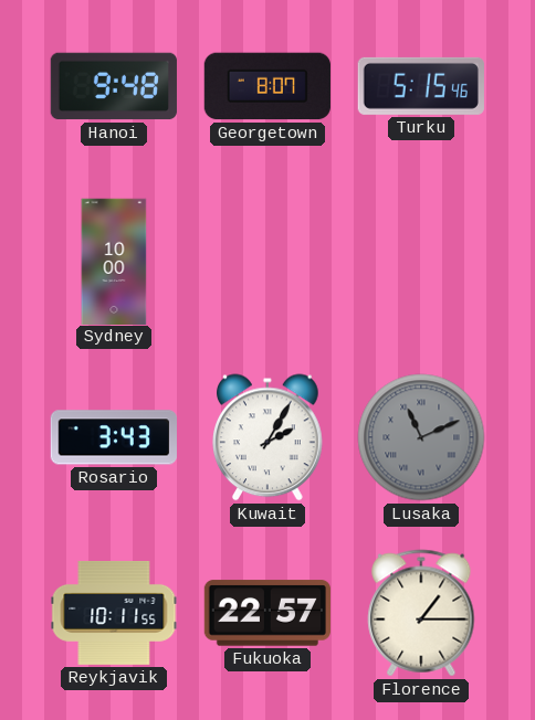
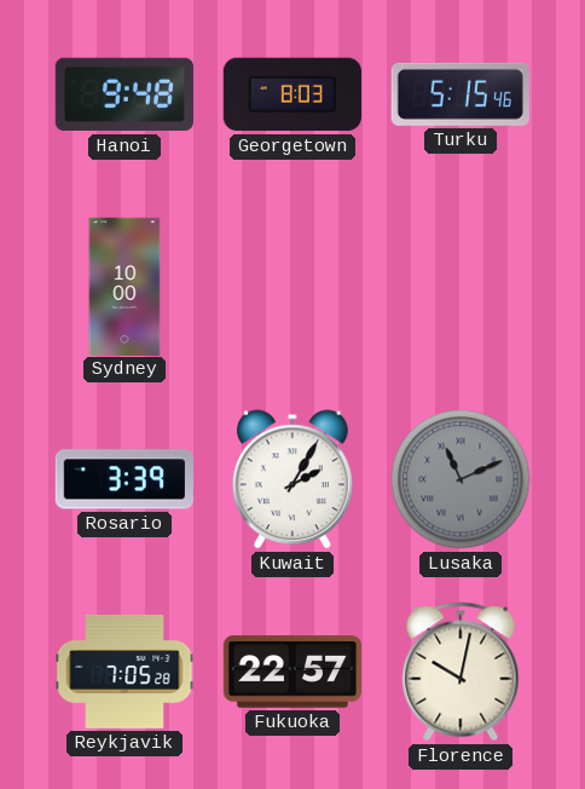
Georgetown: 8:07 -> 8:03
Rosario: 3:43 -> 3:39
Reykjavik: 10:11 -> 7:05
Florence: 1:15 -> 10:02
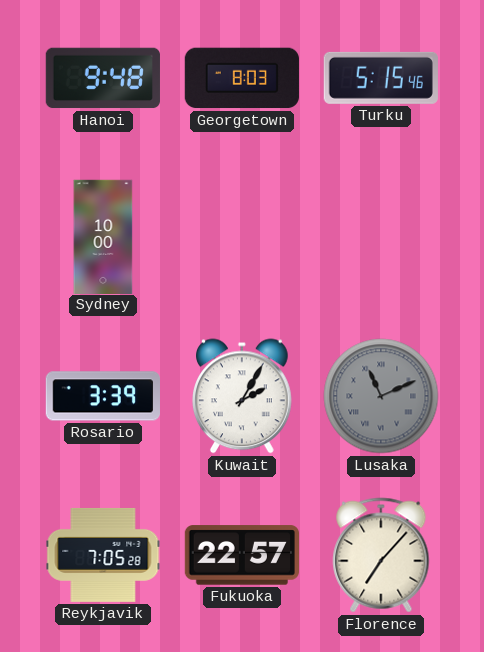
Florence: 10:02 -> 7:07
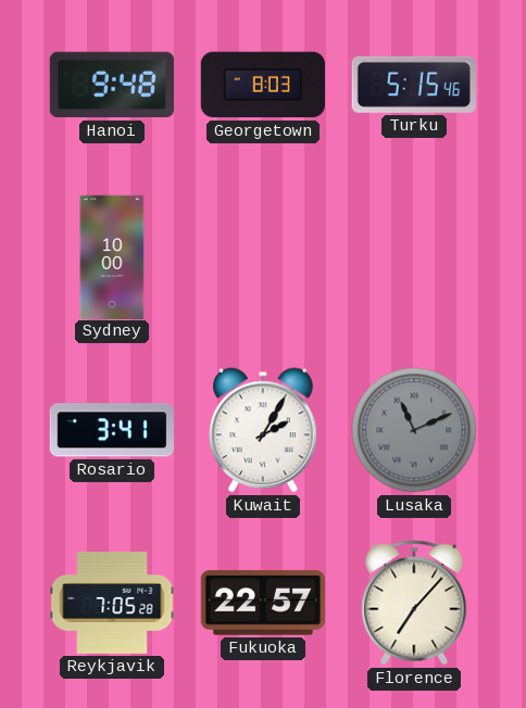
Rosario: 3:39 -> 3:41
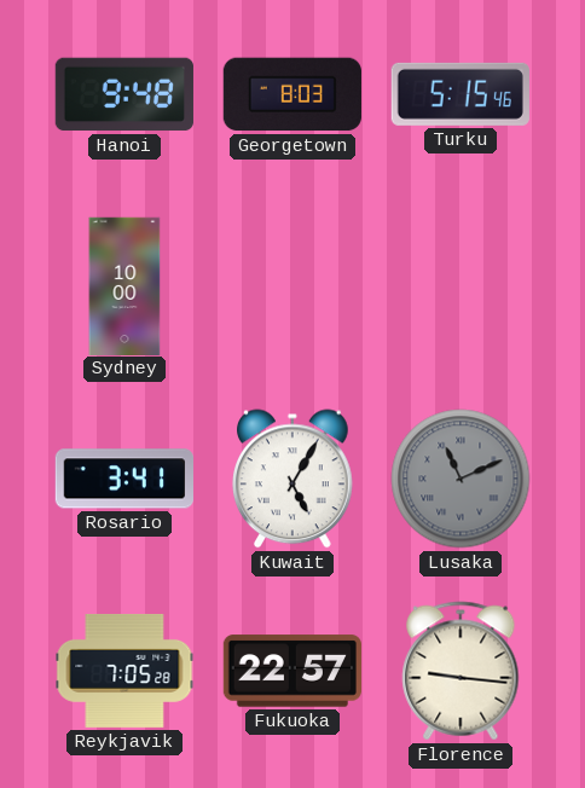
Kuwait: 2:05 -> 5:05
Florence: 7:07 -> 9:16
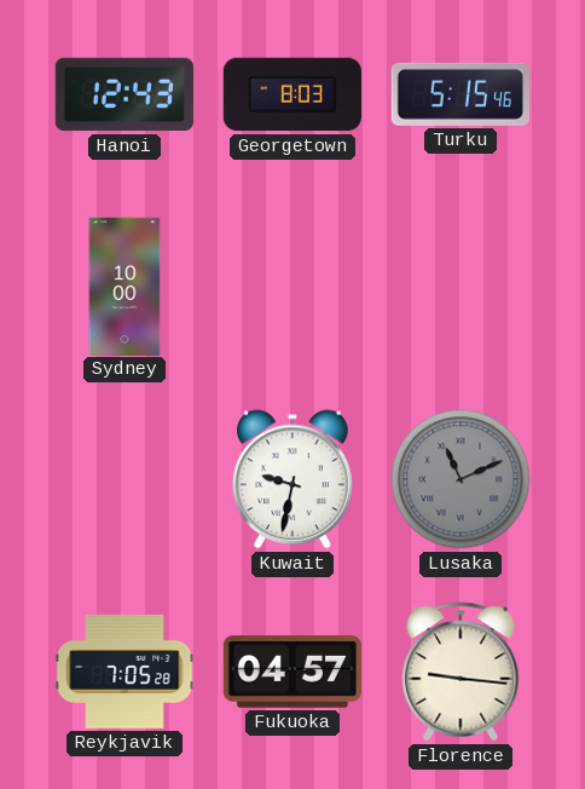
Hanoi: 9:48 -> 12:43
Rosario: 3:41 -> none
Kuwait: 5:05 -> 9:32
Fukuoka: 22:57 -> 04:57
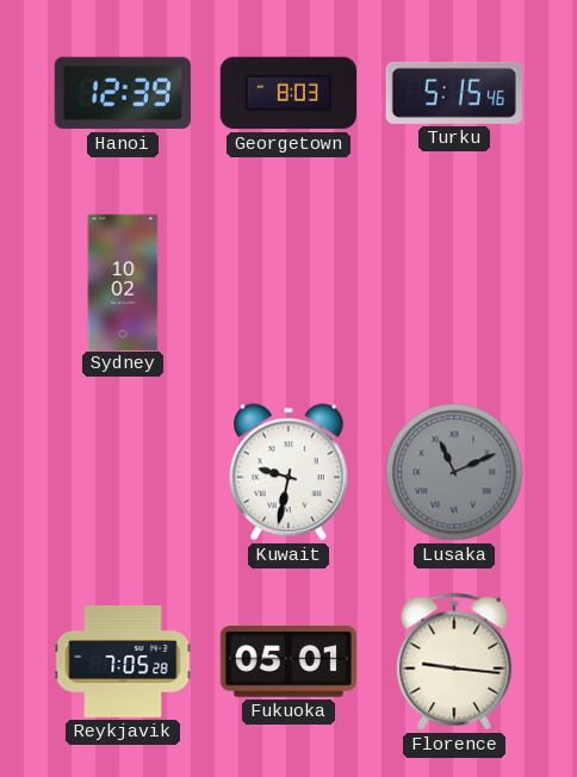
Hanoi: 12:43 -> 12:39
Sydney: 10:00 -> 10:02
Fukuoka: 04:57 -> 05:01
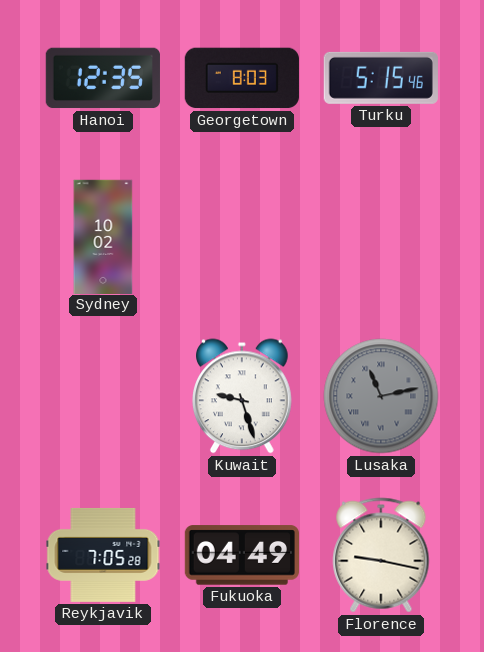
Hanoi: 12:39 -> 12:35
Kuwait: 9:32 -> 9:27
Lusaka: 11:11 -> 11:13
Fukuoka: 05:01 -> 04:49
Florence: 9:16 -> 9:17
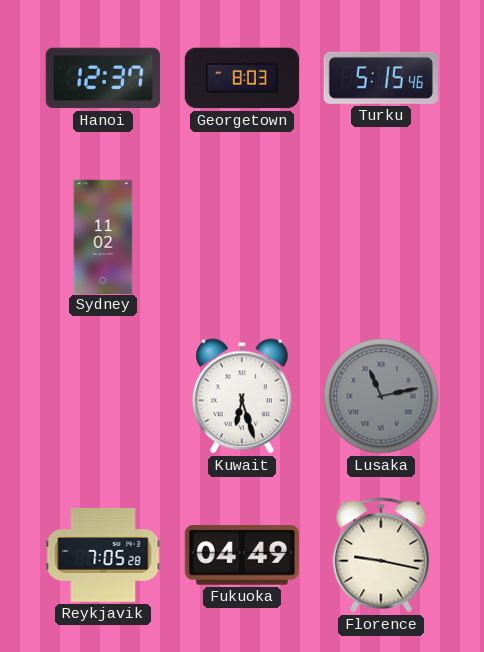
Hanoi: 12:35 -> 12:37
Sydney: 10:02 -> 11:02
Kuwait: 9:27 -> 6:27
